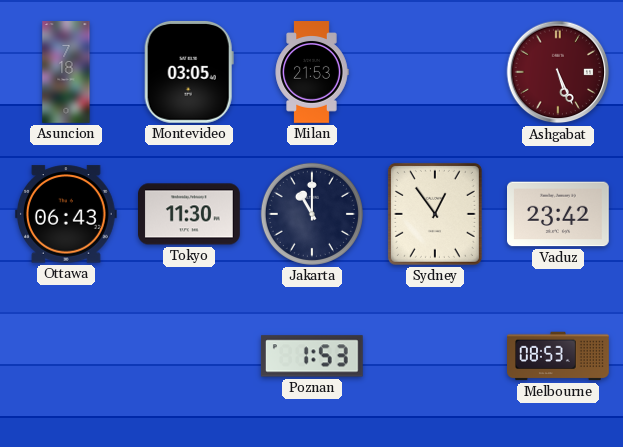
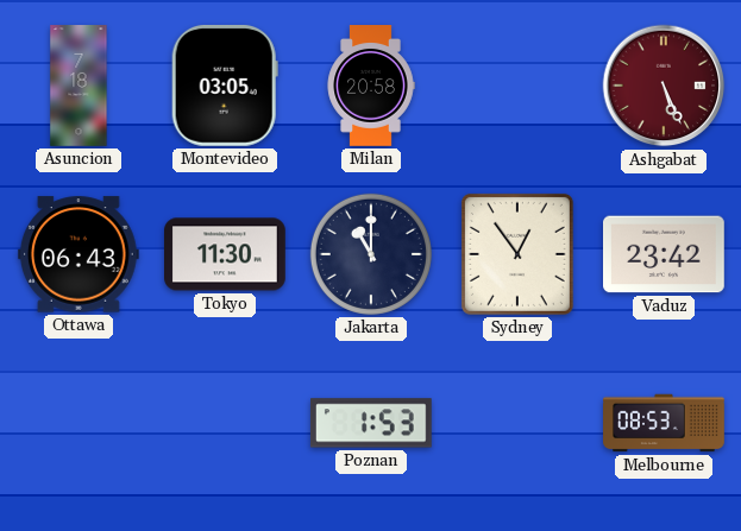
Milan: 21:53 -> 20:58
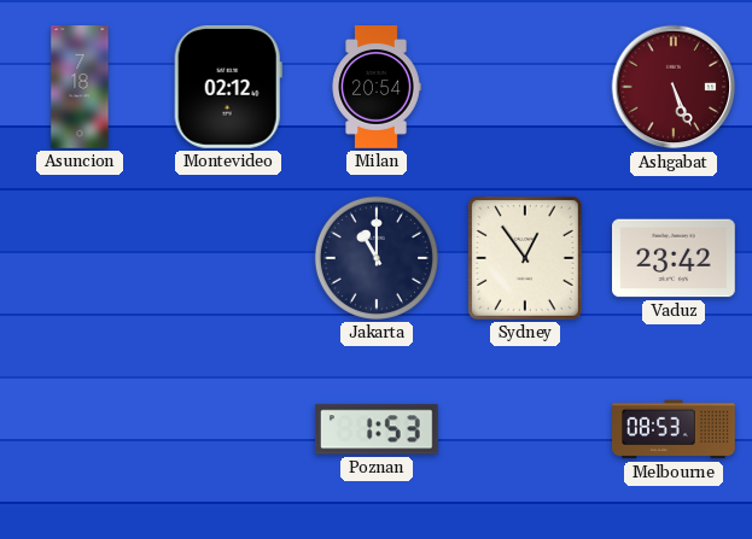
Montevideo: 03:05 -> 02:12
Milan: 20:58 -> 20:54
Ottawa: 06:43 -> none
Tokyo: 11:30 -> none
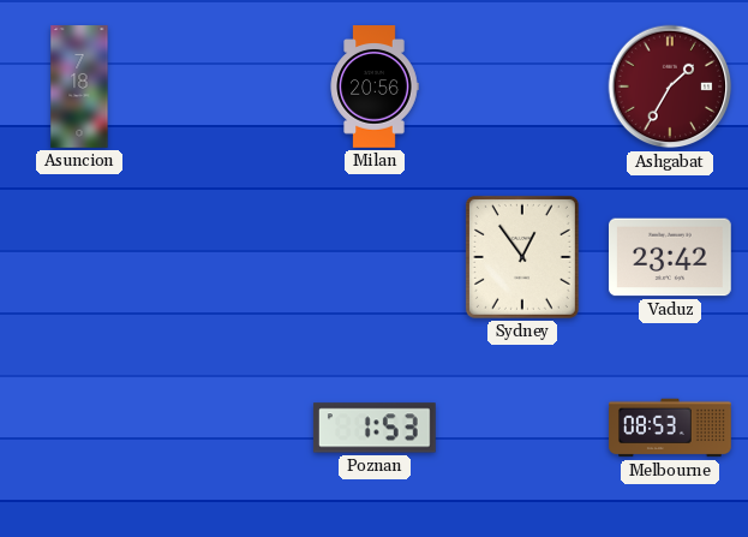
Montevideo: 02:12 -> none
Milan: 20:54 -> 20:56
Ashgabat: 5:26 -> 1:35
Jakarta: 11:00 -> none
